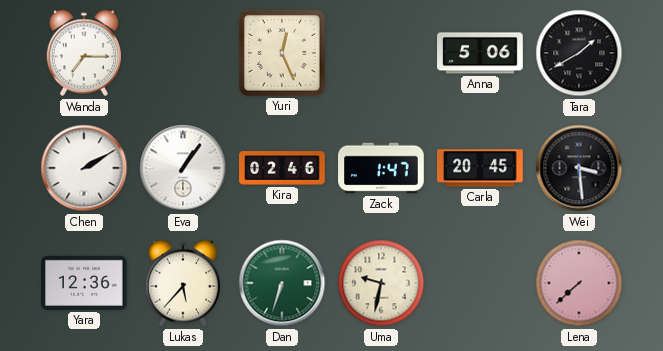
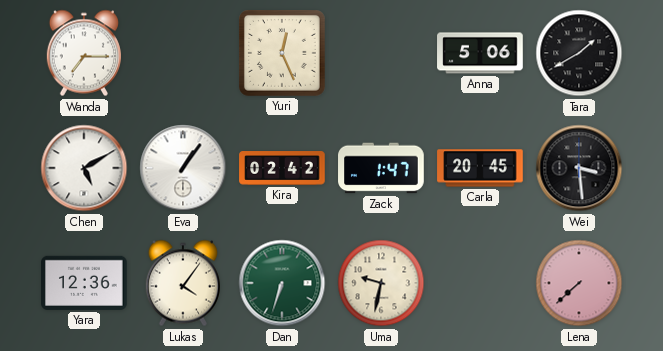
Chen: 2:10 -> 5:10
Kira: 02:46 -> 02:42
Lukas: 5:37 -> 4:06
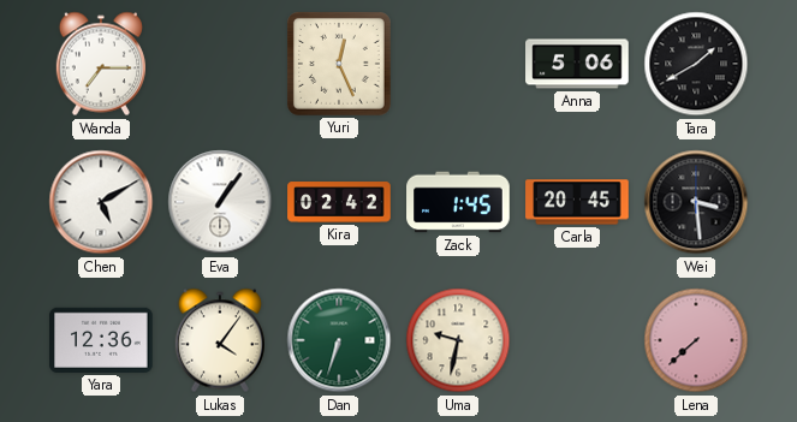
Zack: 1:47 -> 1:45
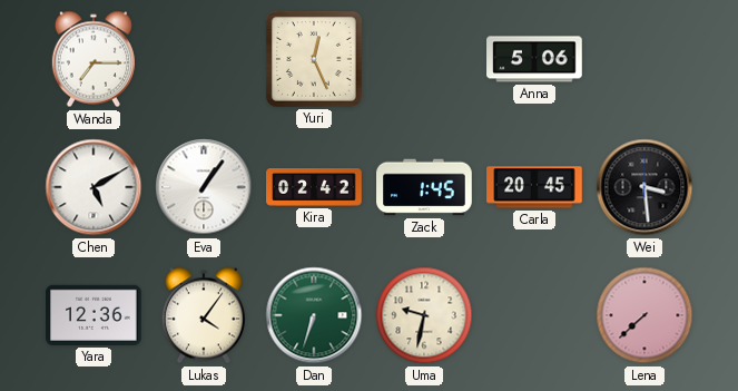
Tara: 1:40 -> none
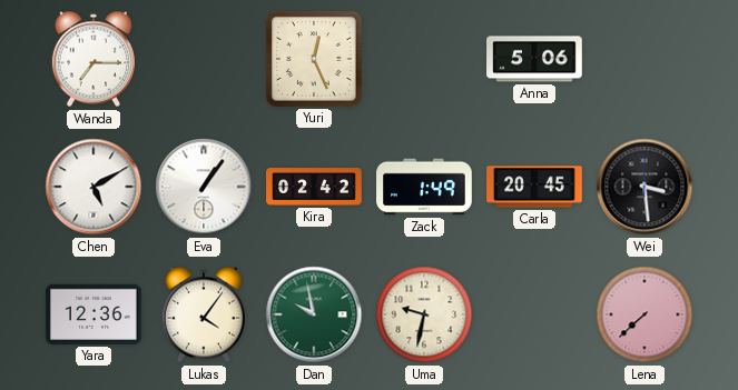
Zack: 1:45 -> 1:49
Dan: 6:33 -> 9:58
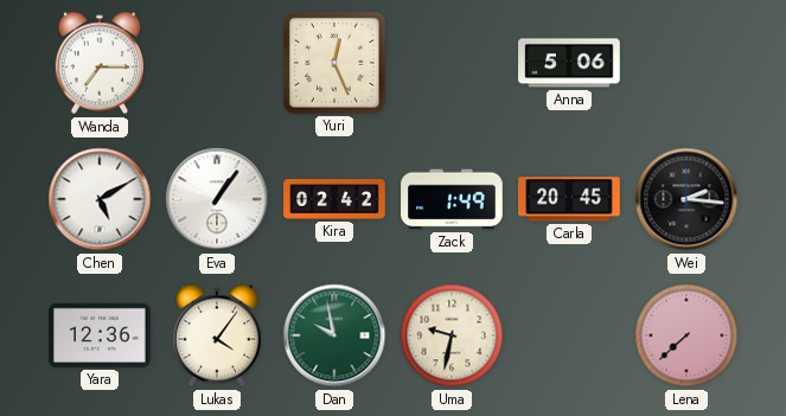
Wei: 3:29 -> 2:16
